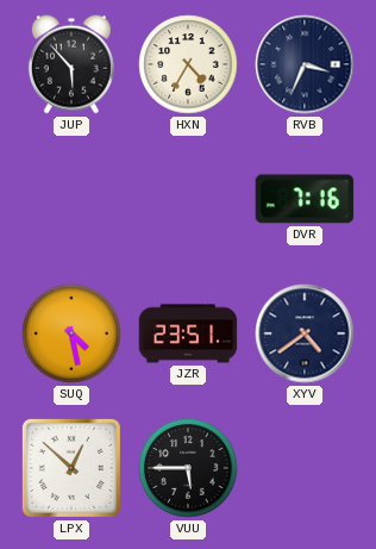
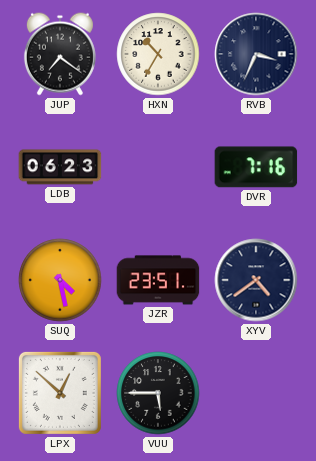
JUP: 5:53 -> 7:21
HXN: 4:35 -> 10:35
LDB: none -> 06:23
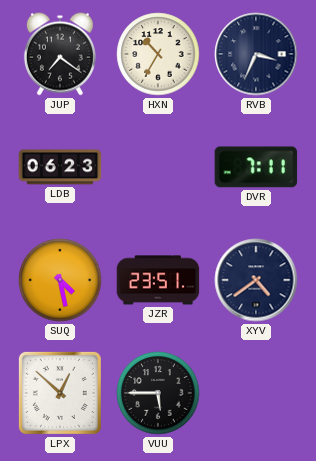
DVR: 7:16 -> 7:11
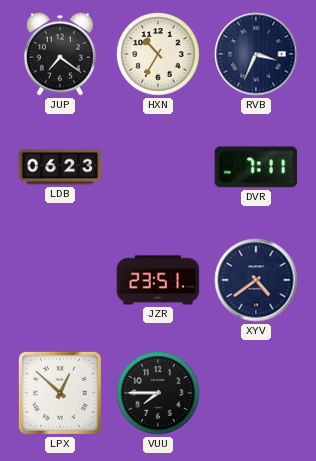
SUQ: 4:28 -> none
VUU: 5:45 -> 7:45
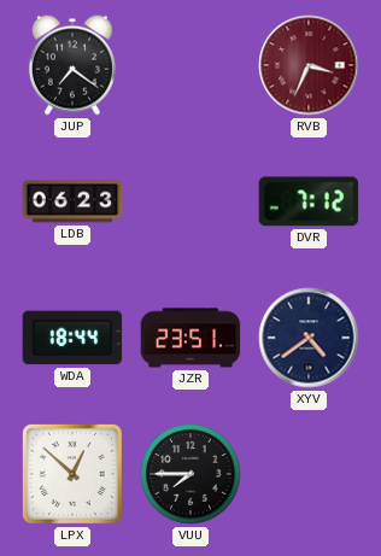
HXN: 10:35 -> none
RVB dial: navy -> burgundy
DVR: 7:11 -> 7:12
WDA: none -> 18:44
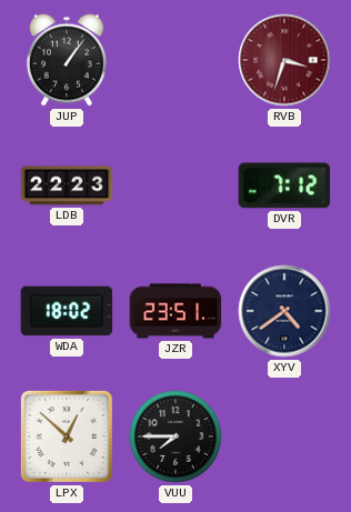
JUP: 7:21 -> 1:06
RVB: 3:34 -> 3:33
LDB: 06:23 -> 22:23
WDA: 18:44 -> 18:02
